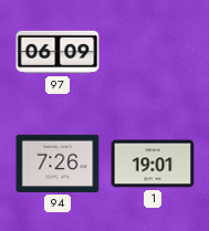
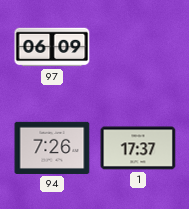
1: 19:01 -> 17:37
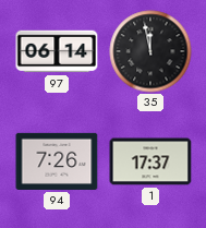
97: 06:09 -> 06:14
35: none -> 11:58
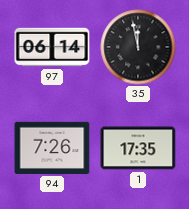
1: 17:37 -> 17:35
